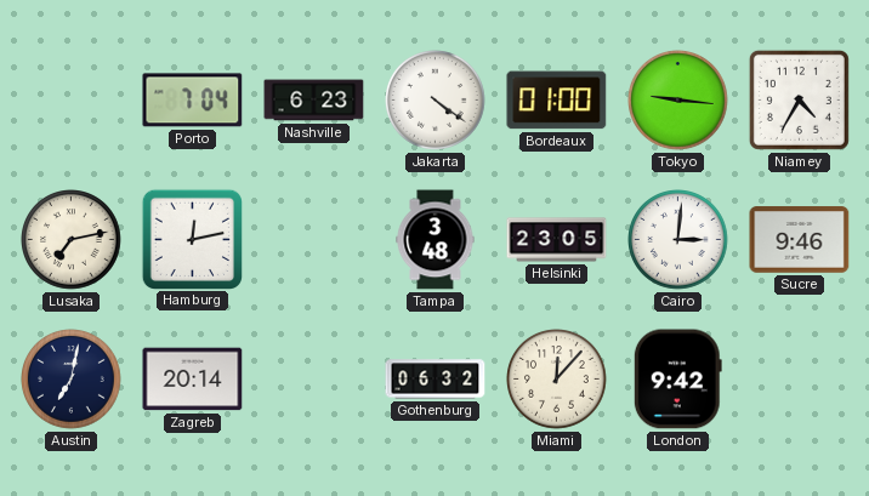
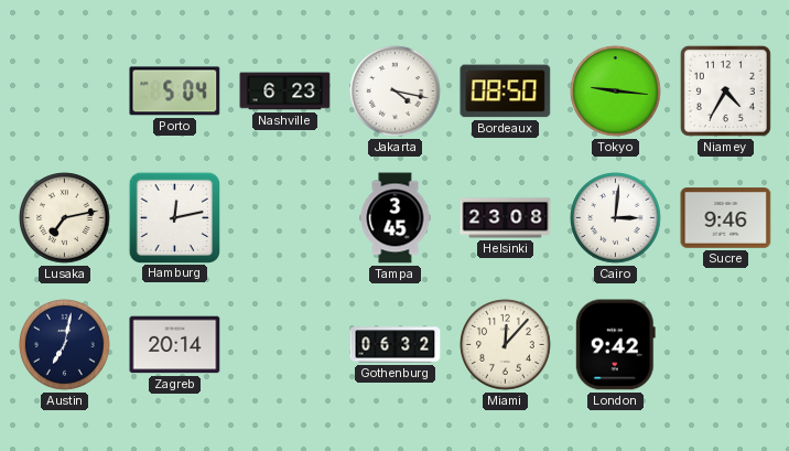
Porto: 7:04 -> 5:04
Jakarta: 4:21 -> 4:17
Bordeaux: 01:00 -> 08:50
Tampa: 3:48 -> 3:45
Helsinki: 23:05 -> 23:08
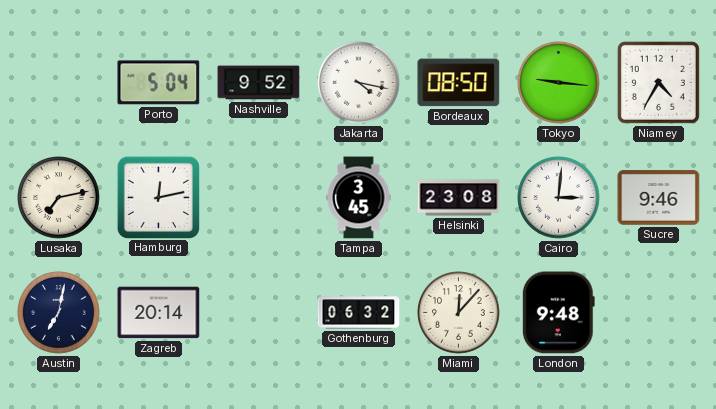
Nashville: 6:23 -> 9:52
London: 9:42 -> 9:48
